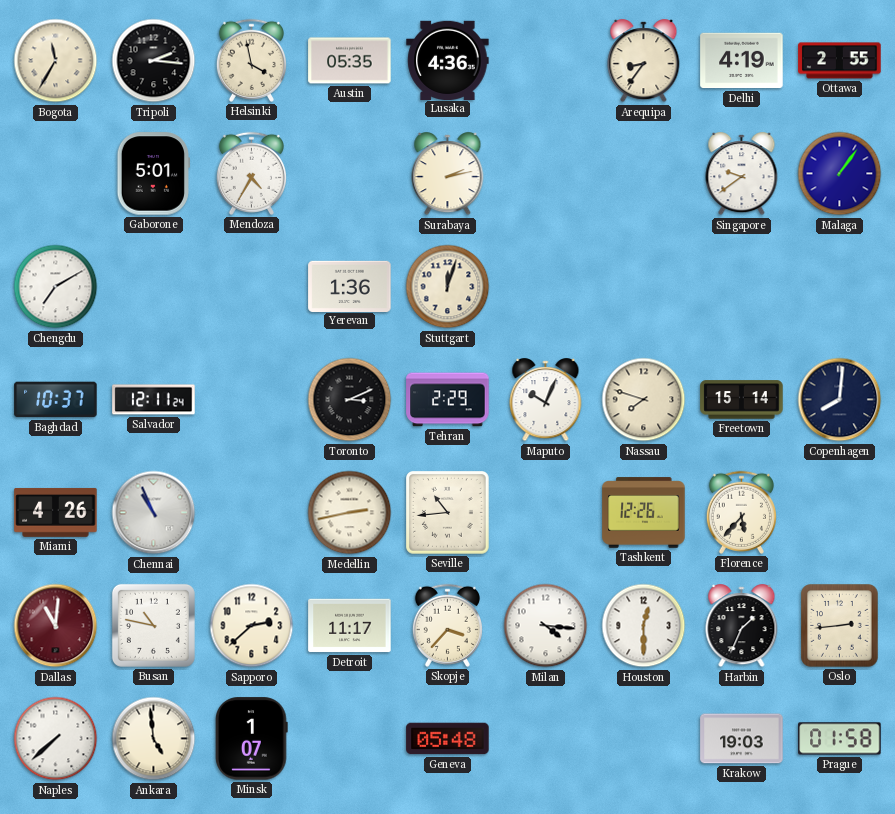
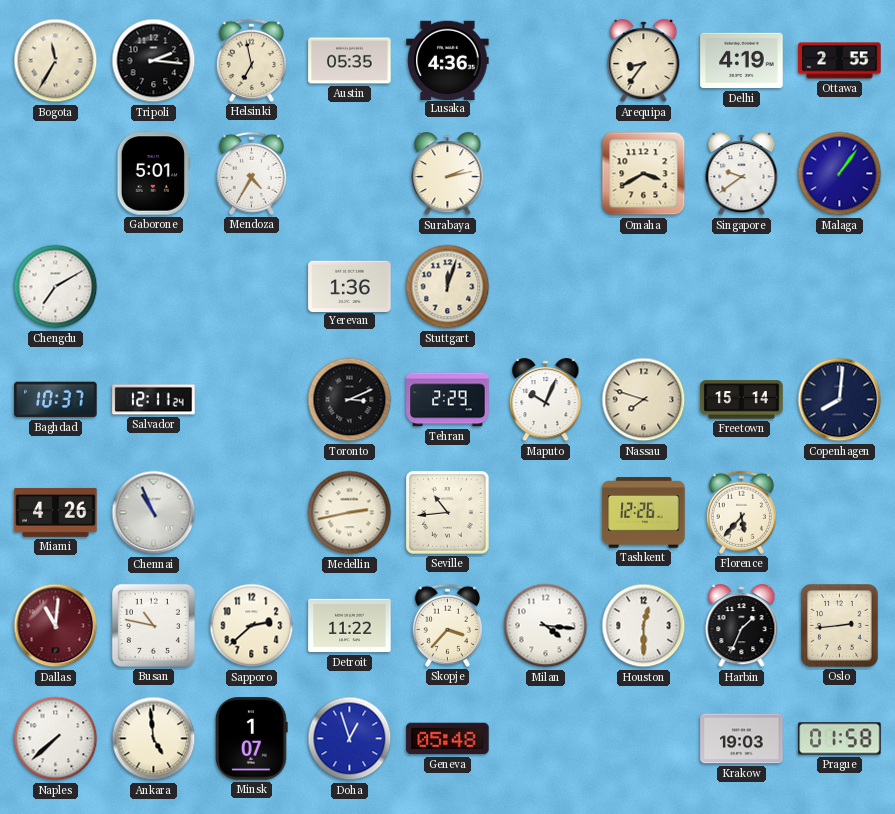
Helsinki: 3:58 -> 6:58
Omaha: none -> 3:40
Detroit: 11:17 -> 11:22
Doha: none -> 12:57
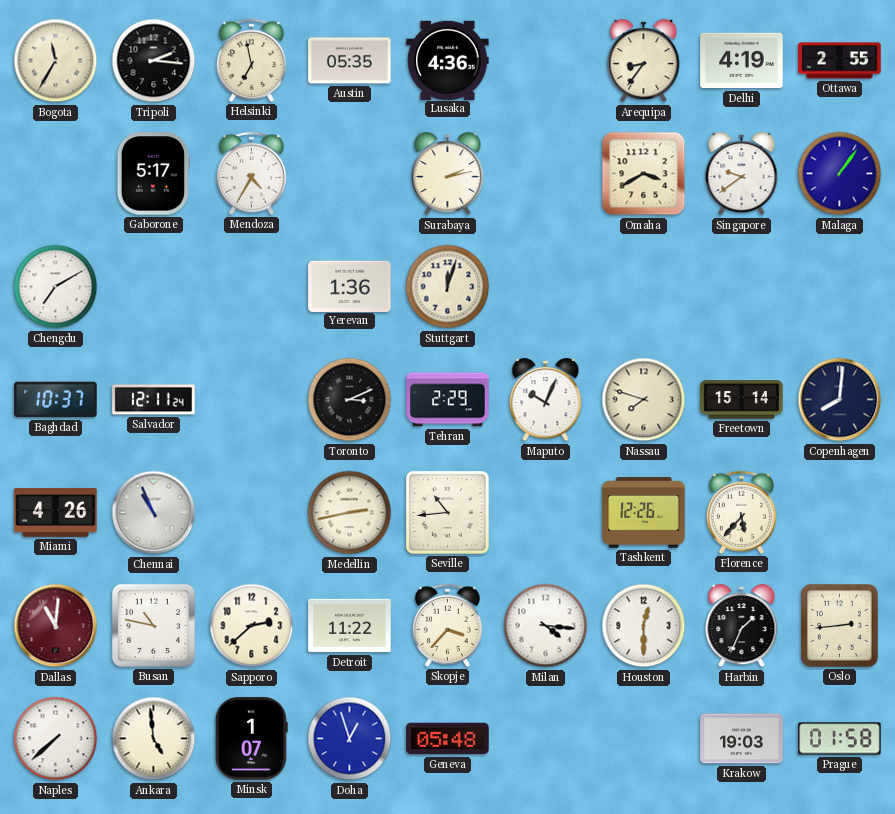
Gaborone: 5:01 -> 5:17
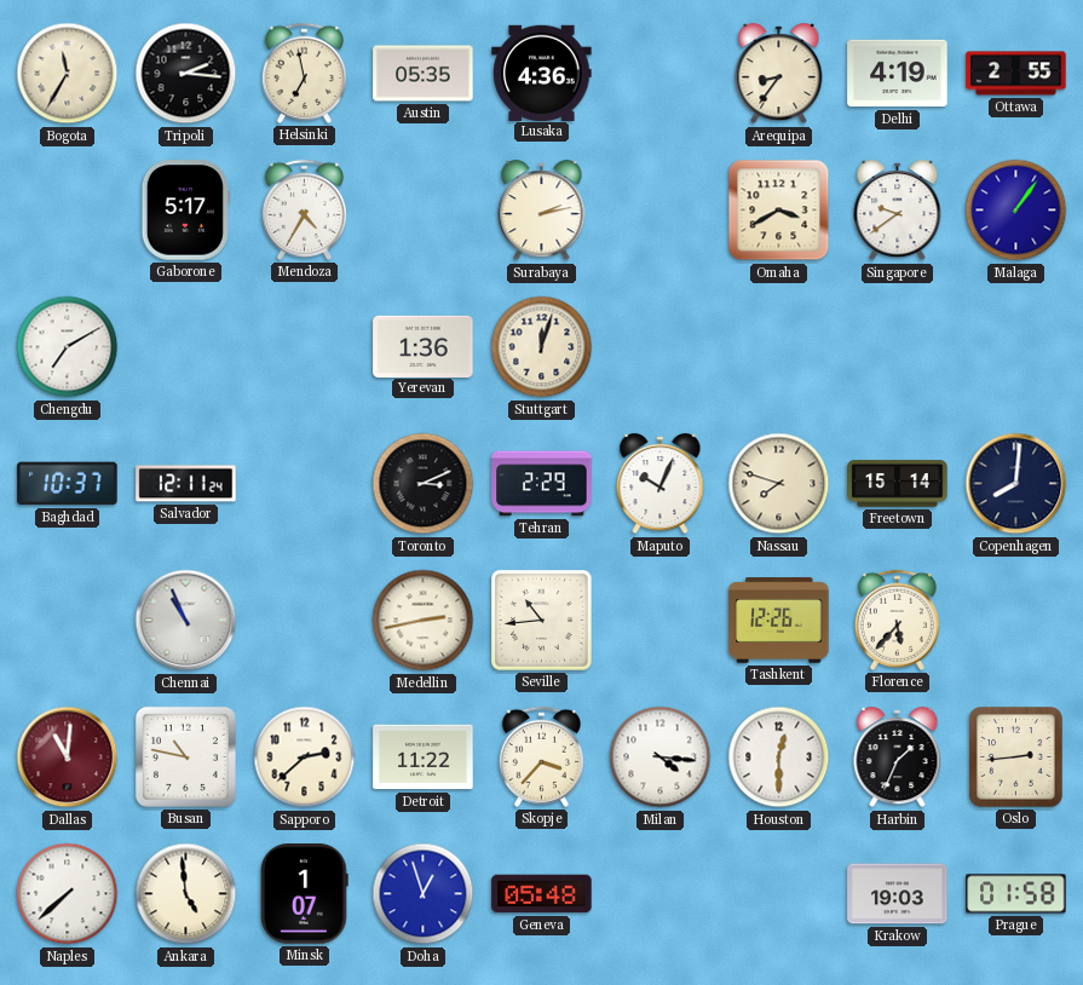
Miami: 4:26 -> none
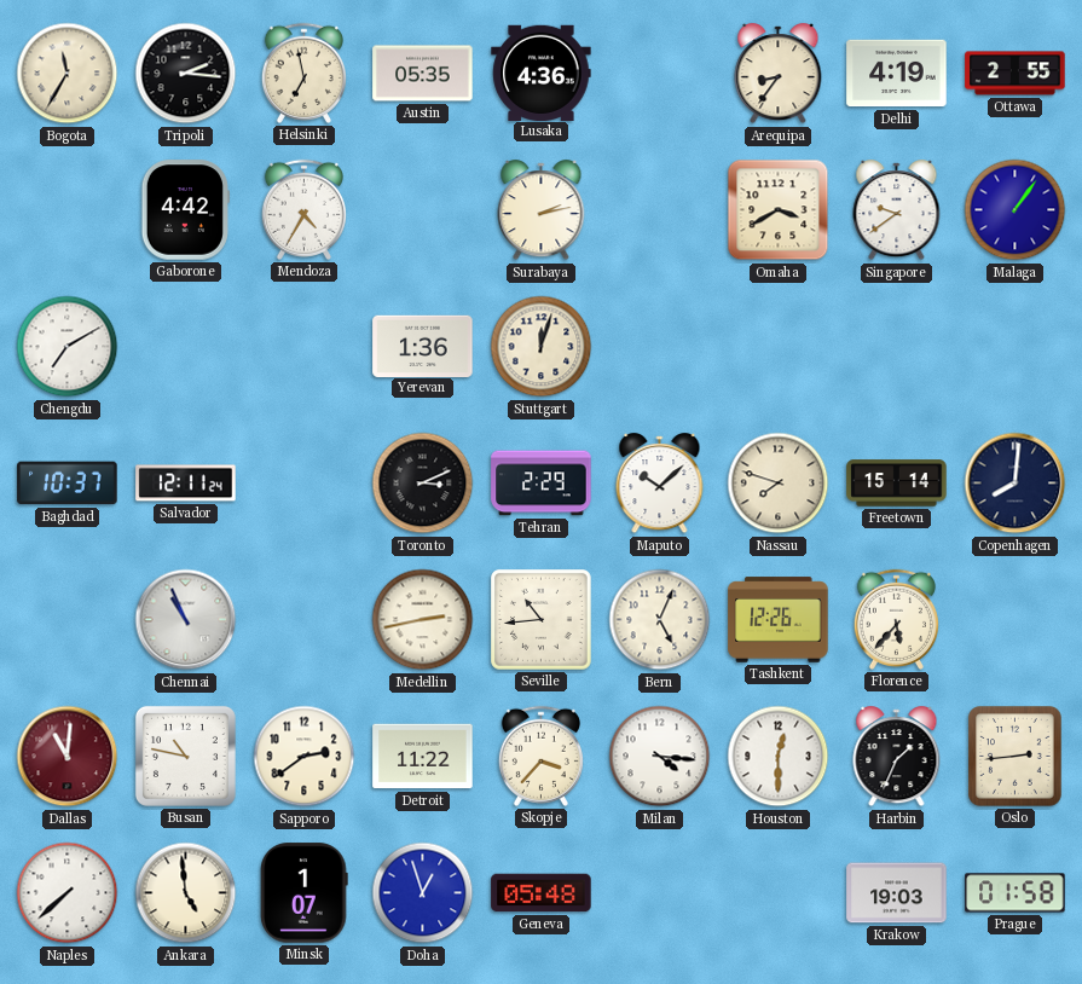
Gaborone: 5:17 -> 4:42
Maputo: 10:04 -> 10:08
Bern: none -> 5:04
Sapporo: 2:38 -> 2:39
